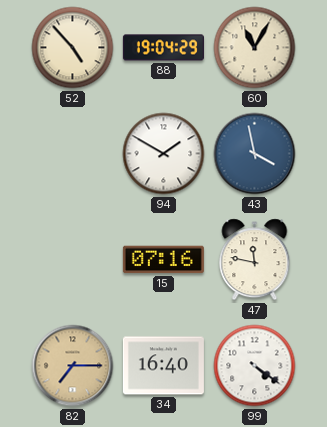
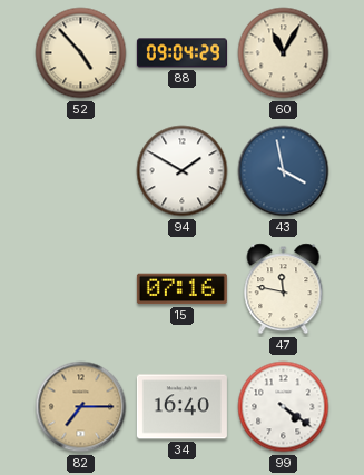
88: 19:04 -> 09:04
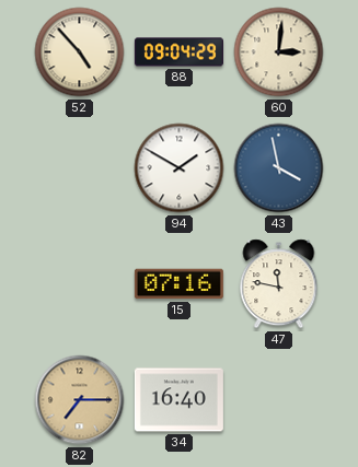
60: 11:05 -> 3:01
99: 4:21 -> none
